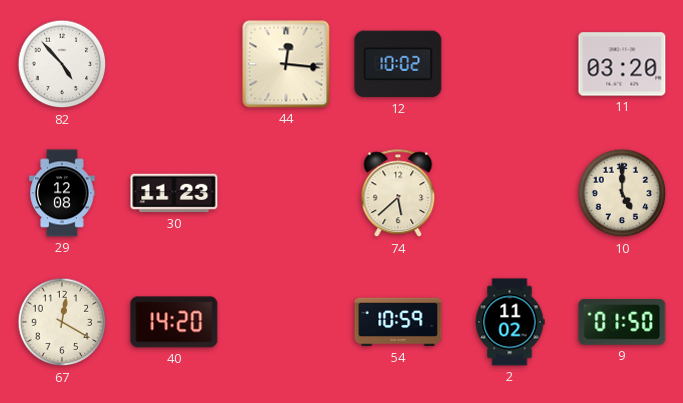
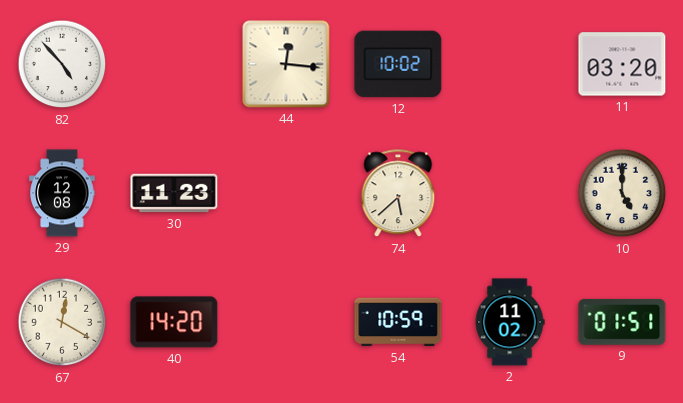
9: 01:50 -> 01:51
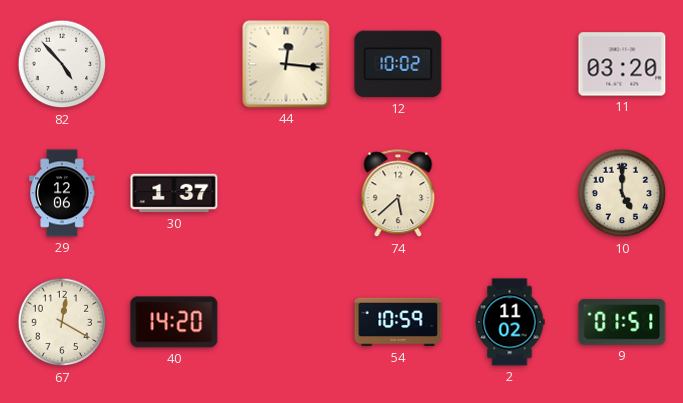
29: 12:08 -> 12:06
30: 11:23 -> 1:37
